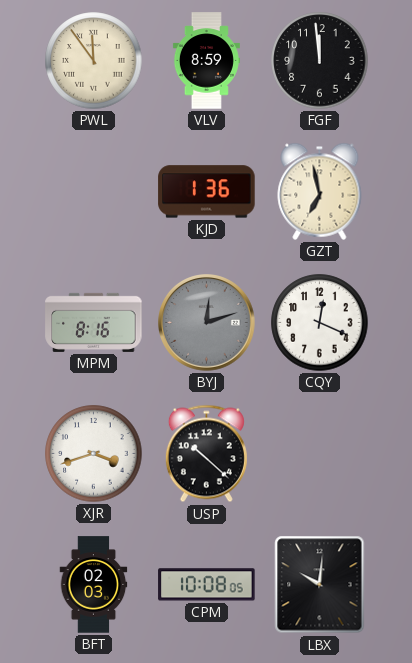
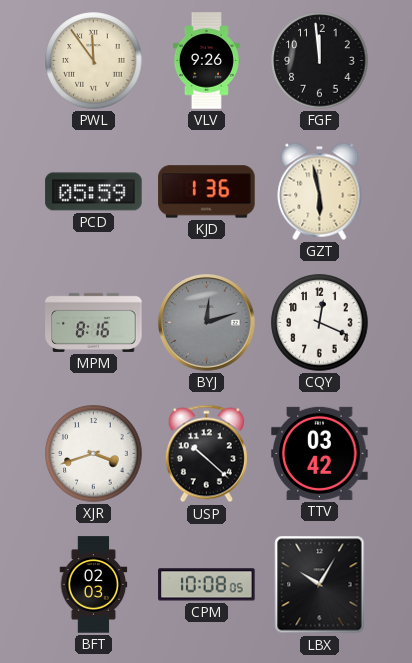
VLV: 8:59 -> 9:26
PCD: none -> 05:59
GZT: 6:58 -> 5:58
TTV: none -> 03:42
LBX: 10:01 -> 10:05
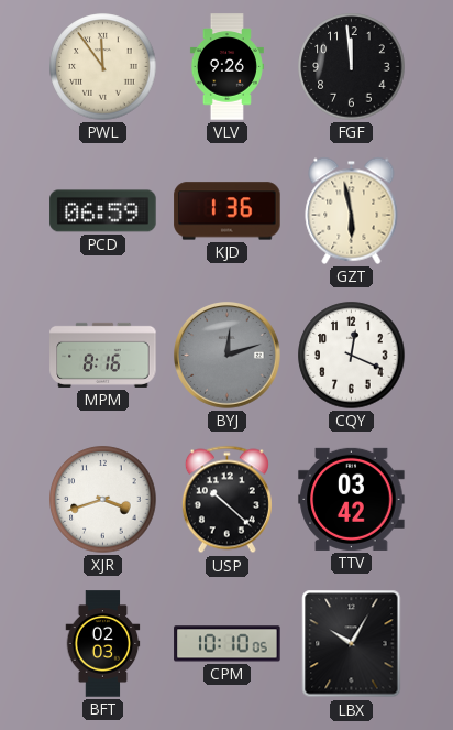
PCD: 05:59 -> 06:59
CPM: 10:08 -> 10:10
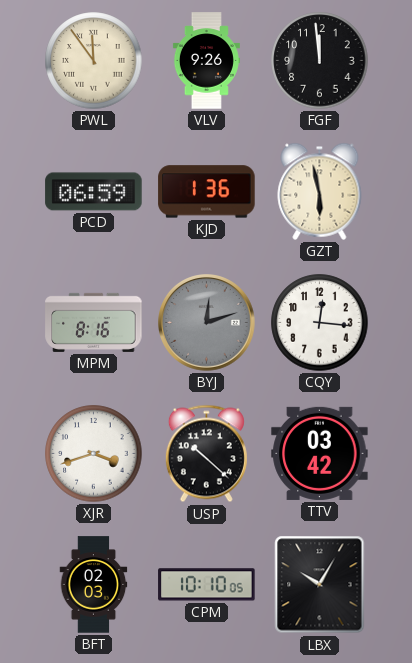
CQY: 12:19 -> 12:16
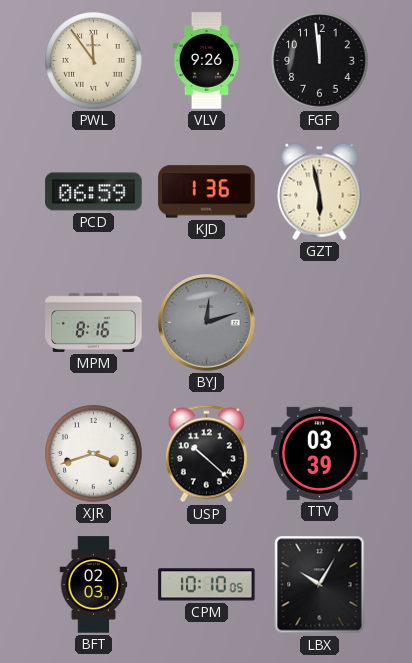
CQY: 12:16 -> none
TTV: 03:42 -> 03:39
